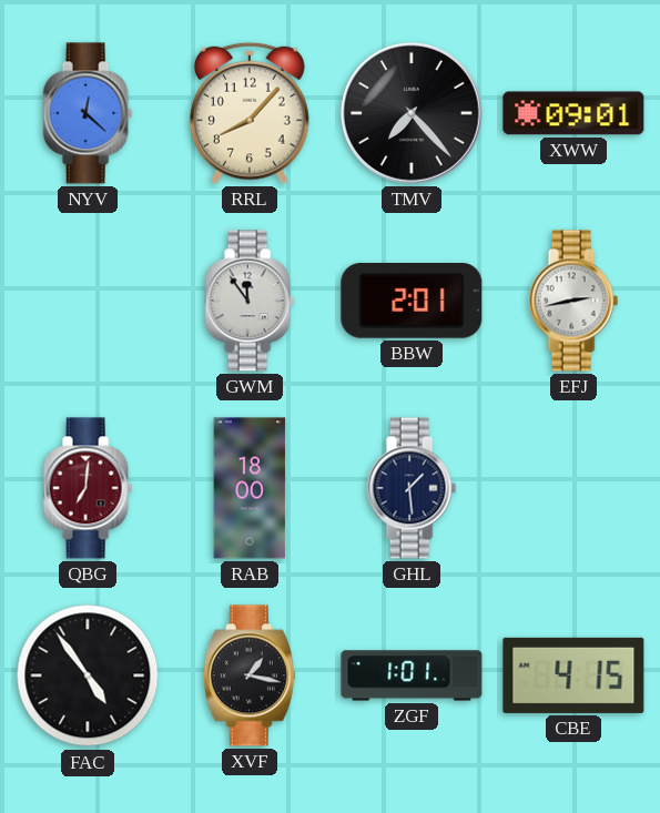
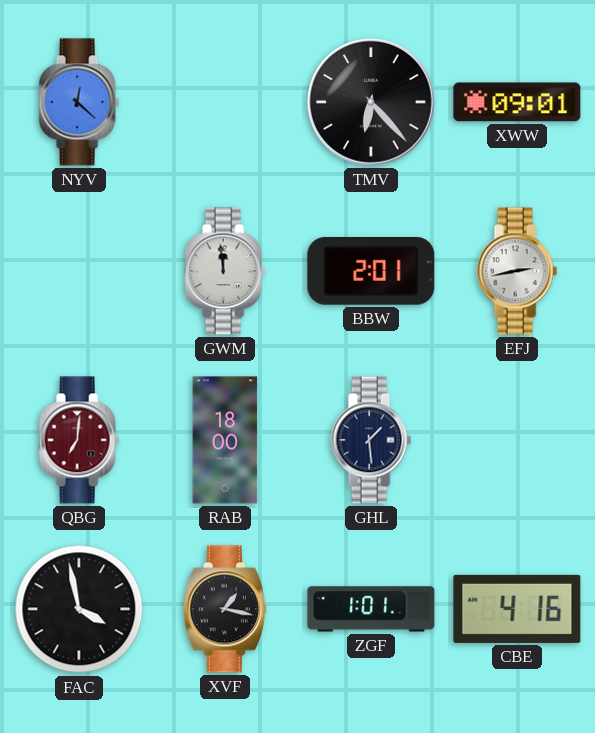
RRL: 8:07 -> none
TMV: 7:23 -> 6:23
GWM: 11:54 -> 11:59
FAC: 4:54 -> 3:58
CBE: 4:15 -> 4:16
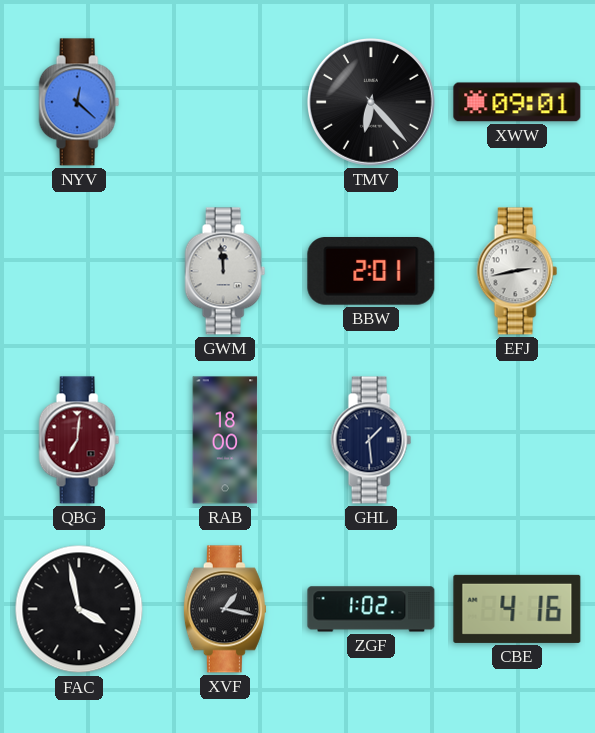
ZGF: 1:01 -> 1:02
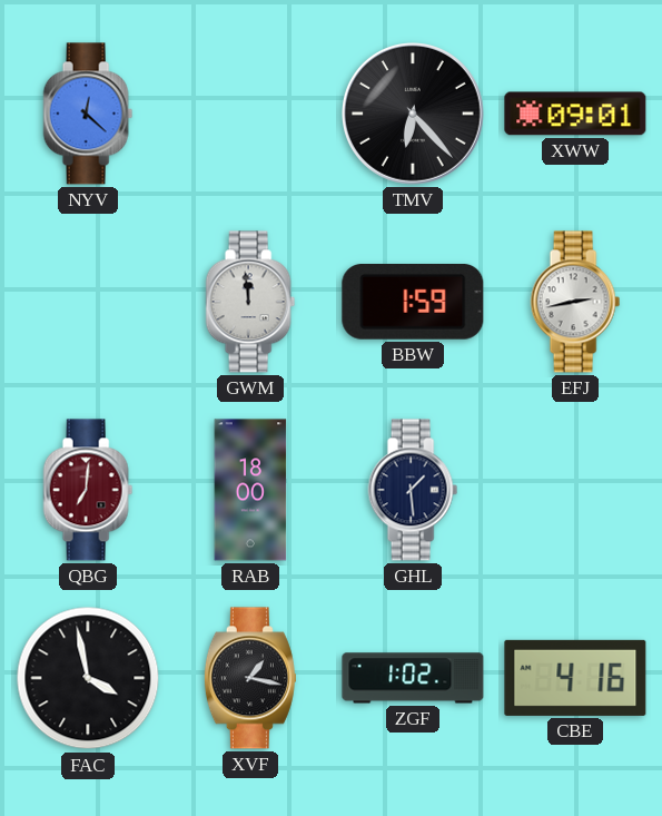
BBW: 2:01 -> 1:59
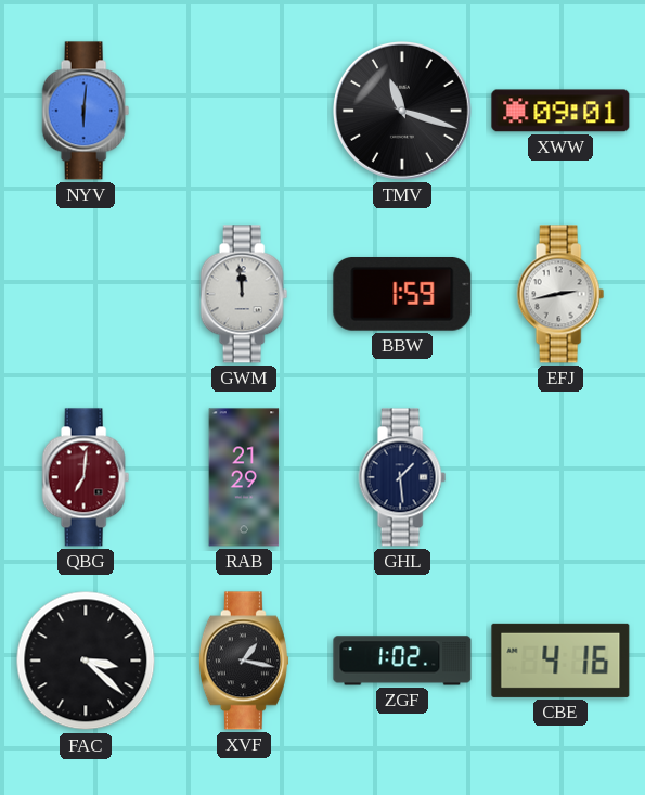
NYV: 12:22 -> 6:01
TMV: 6:23 -> 11:18
RAB: 18:00 -> 21:29
FAC: 3:58 -> 3:22
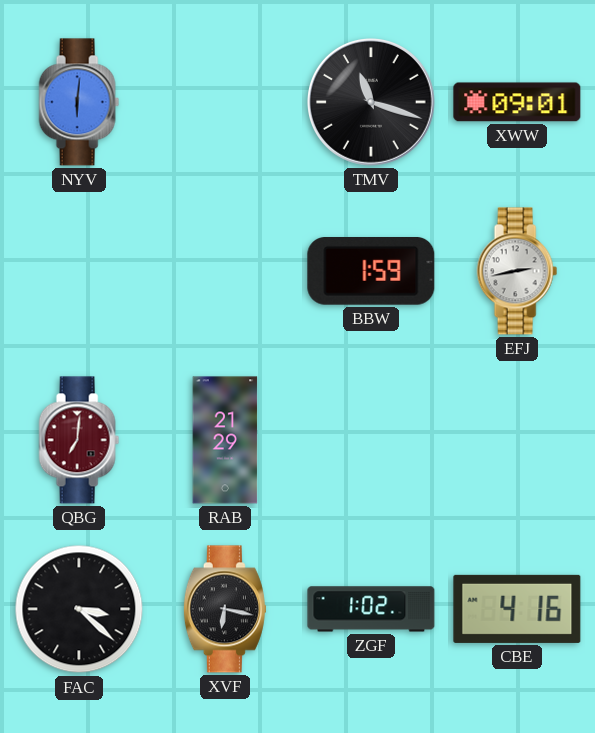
GWM: 11:59 -> none
GHL: 1:29 -> none
XVF: 1:17 -> 6:17
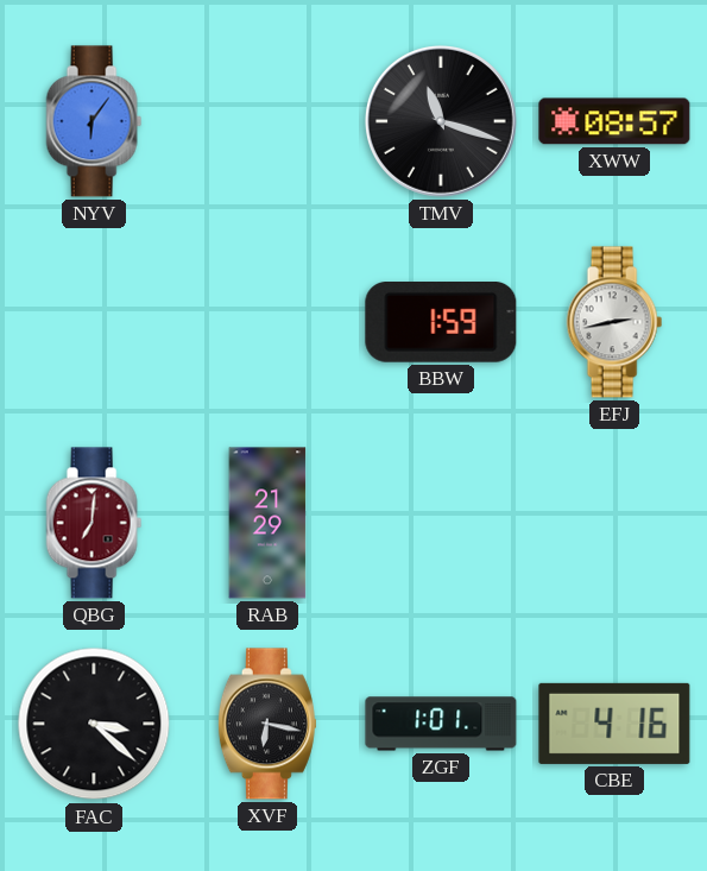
NYV: 6:01 -> 6:06
XWW: 09:01 -> 08:57
ZGF: 1:02 -> 1:01
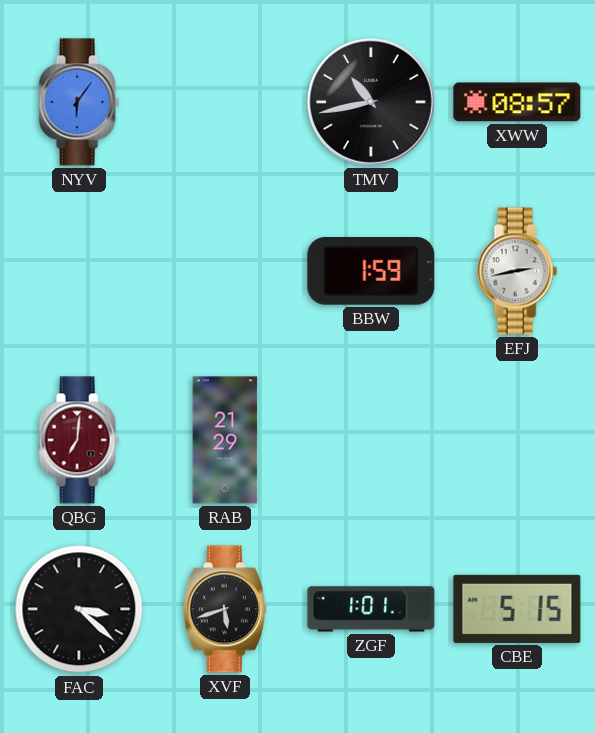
TMV: 11:18 -> 10:43
XVF: 6:17 -> 5:42
CBE: 4:16 -> 5:15
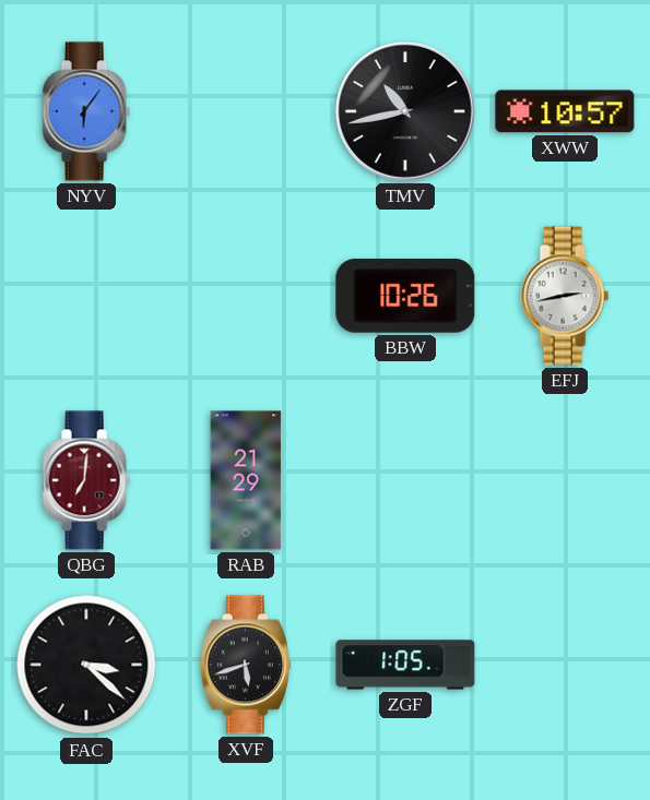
XWW: 08:57 -> 10:57
BBW: 1:59 -> 10:26
ZGF: 1:01 -> 1:05
CBE: 5:15 -> none
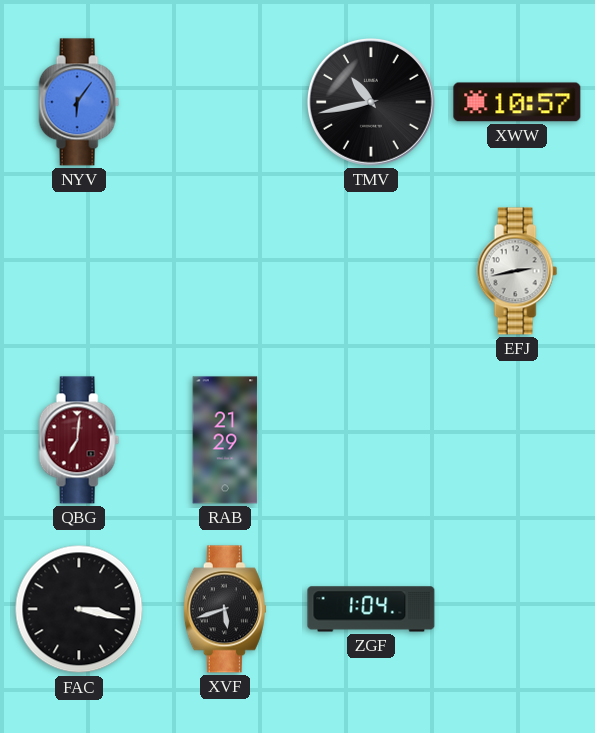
BBW: 10:26 -> none
FAC: 3:22 -> 3:17
ZGF: 1:05 -> 1:04
